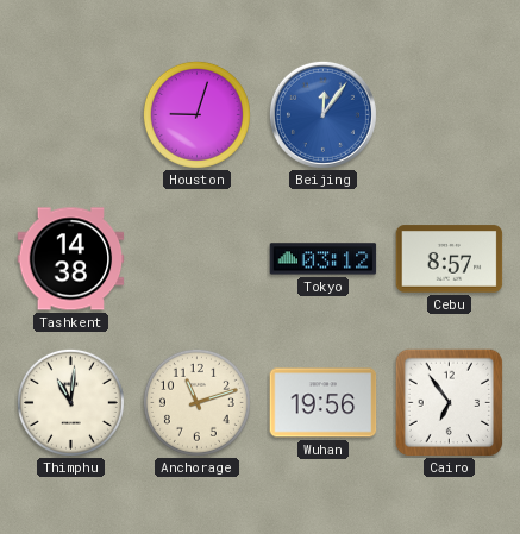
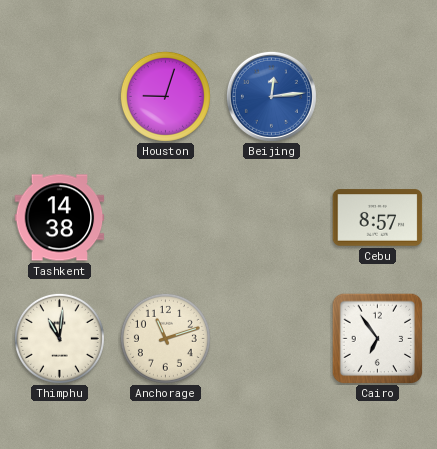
Beijing: 12:06 -> 12:14
Tokyo: 03:12 -> none
Wuhan: 19:56 -> none
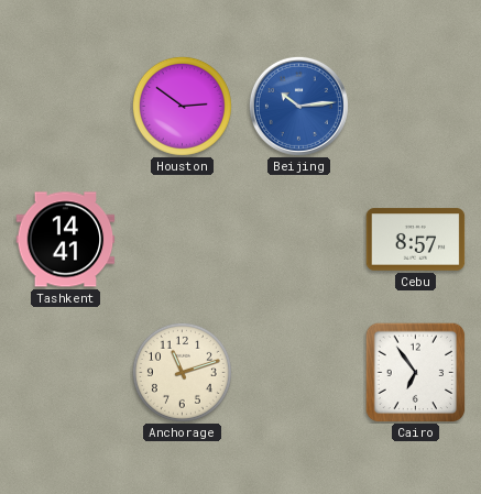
Houston: 9:03 -> 2:51
Beijing: 12:14 -> 10:14
Tashkent: 14:38 -> 14:41
Thimphu: 11:01 -> none
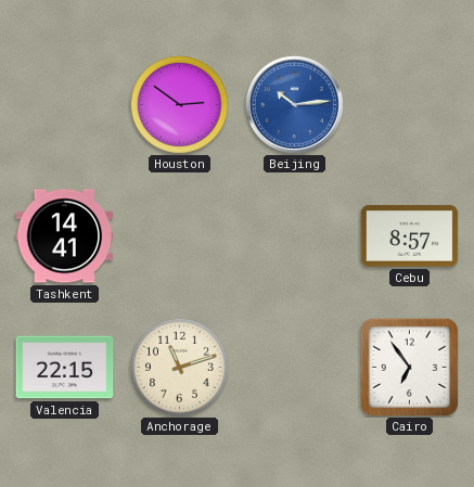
Valencia: none -> 22:15
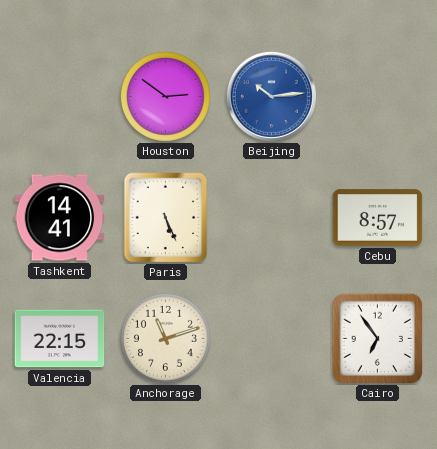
Paris: none -> 5:26
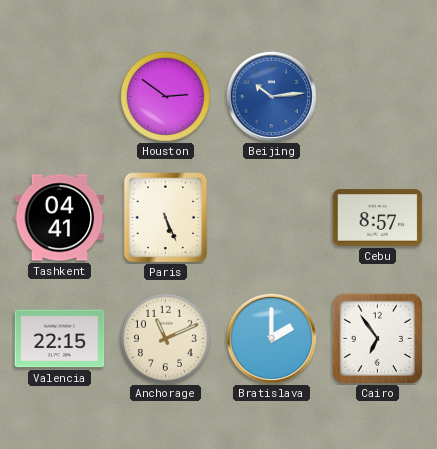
Tashkent: 14:41 -> 04:41
Anchorage: 11:12 -> 11:11
Bratislava: none -> 2:00
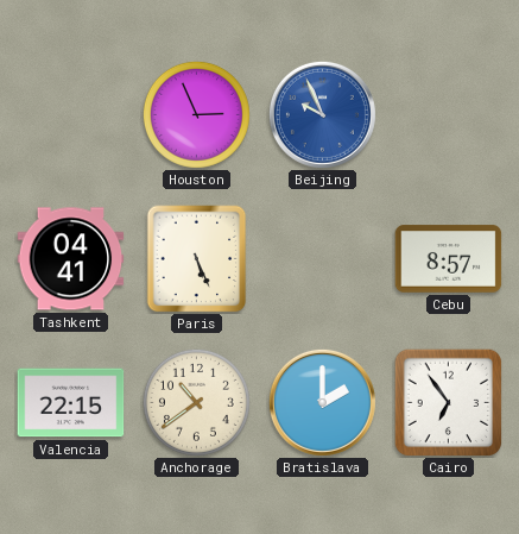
Houston: 2:51 -> 2:56
Beijing: 10:14 -> 9:56
Anchorage: 11:11 -> 10:39
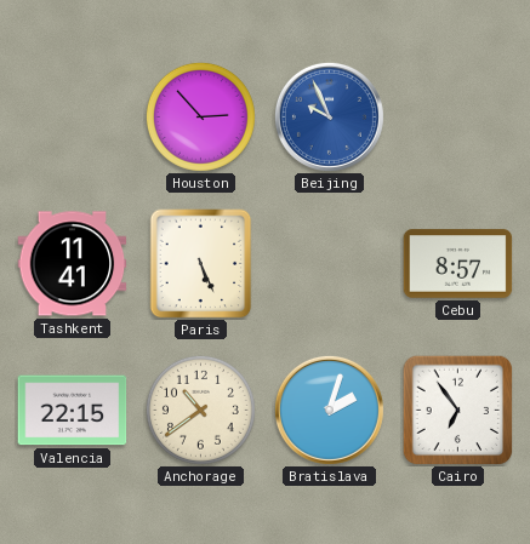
Houston: 2:56 -> 2:53
Tashkent: 04:41 -> 11:41
Bratislava: 2:00 -> 2:03
